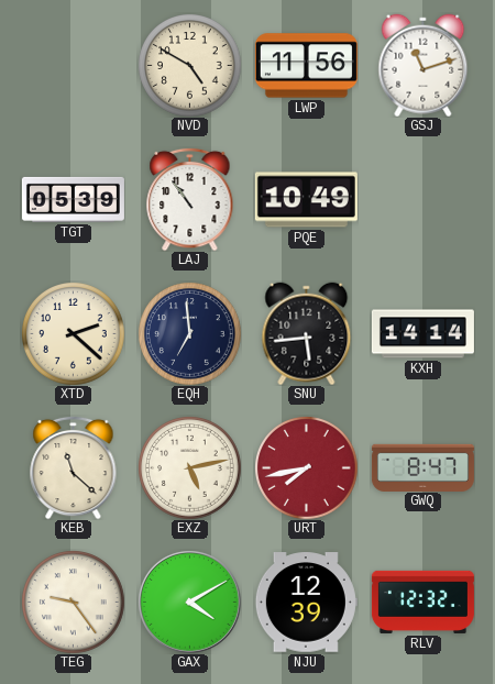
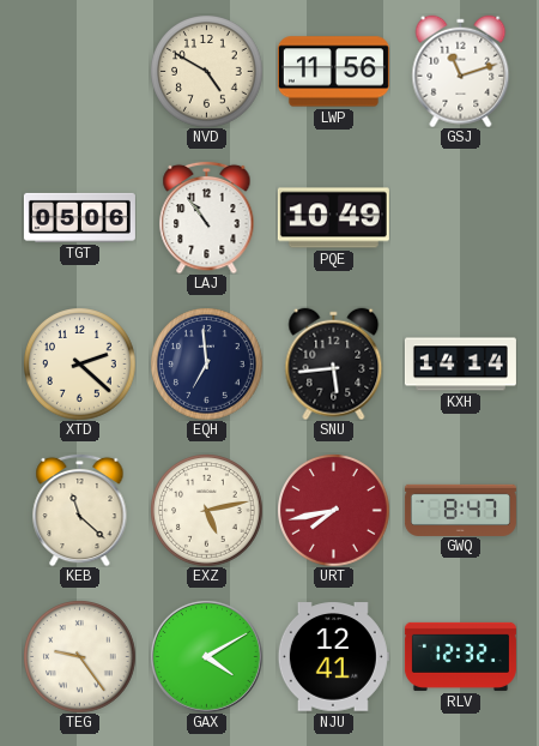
TGT: 05:39 -> 05:06
NJU: 12:39 -> 12:41
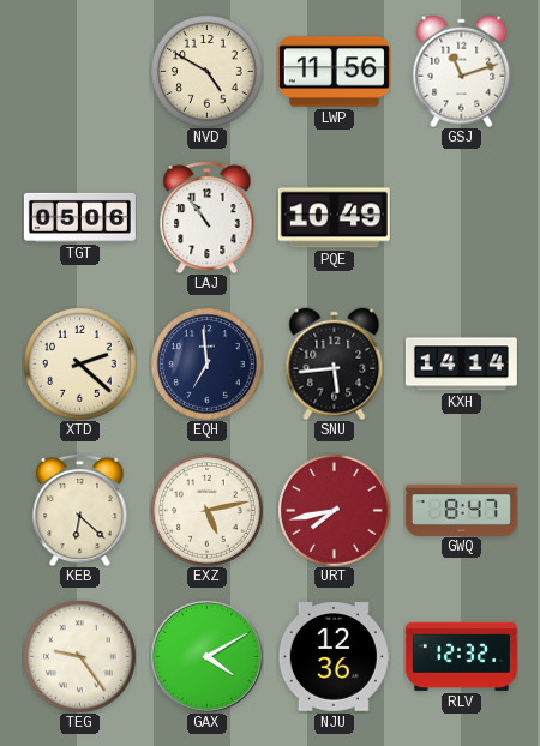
KEB: 11:22 -> 6:22
NJU: 12:41 -> 12:36
